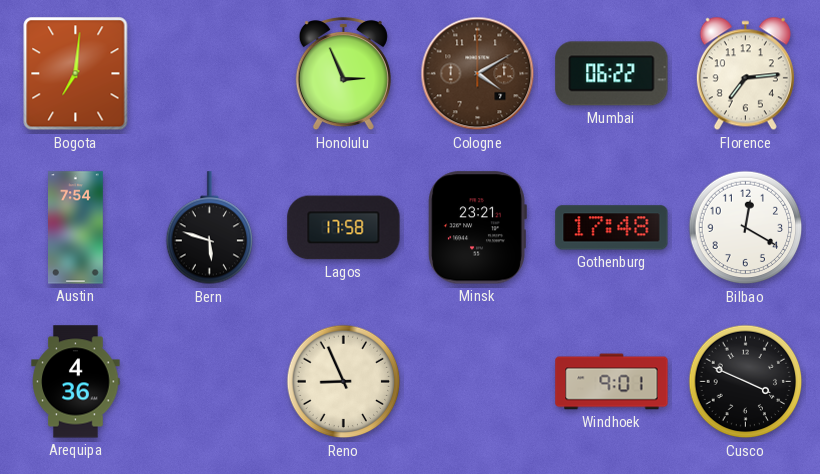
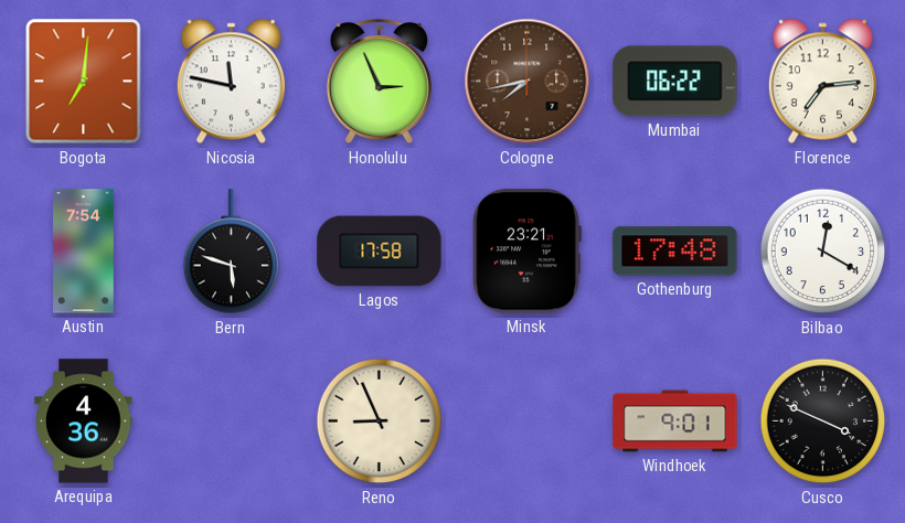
Nicosia: none -> 11:47
Cologne: 4:10 -> 7:43
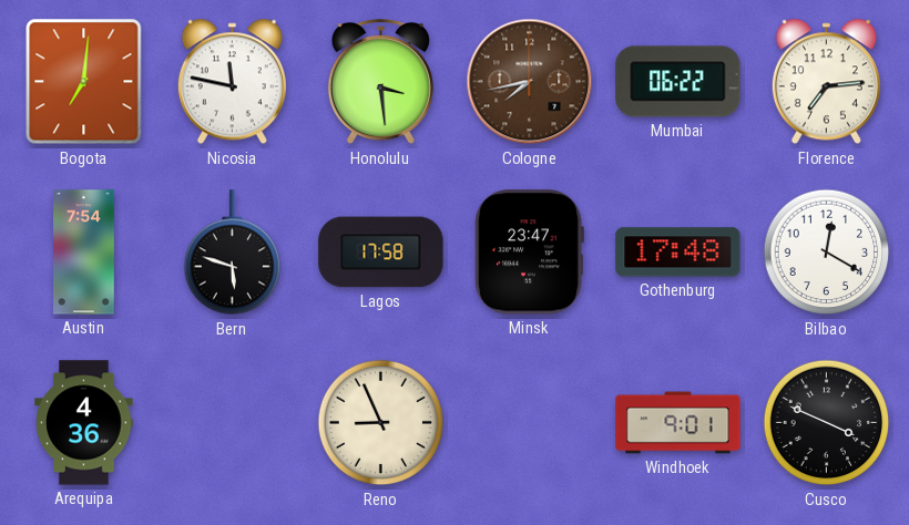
Honolulu: 2:56 -> 3:29
Minsk: 23:21 -> 23:47
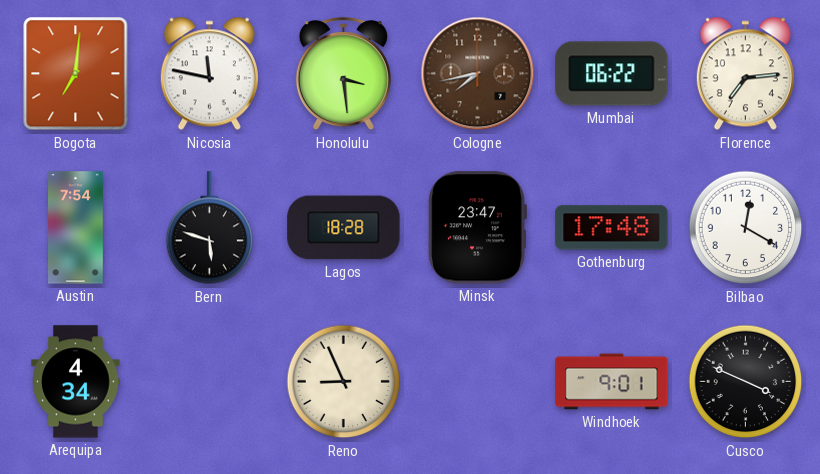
Lagos: 17:58 -> 18:28
Arequipa: 4:36 -> 4:34
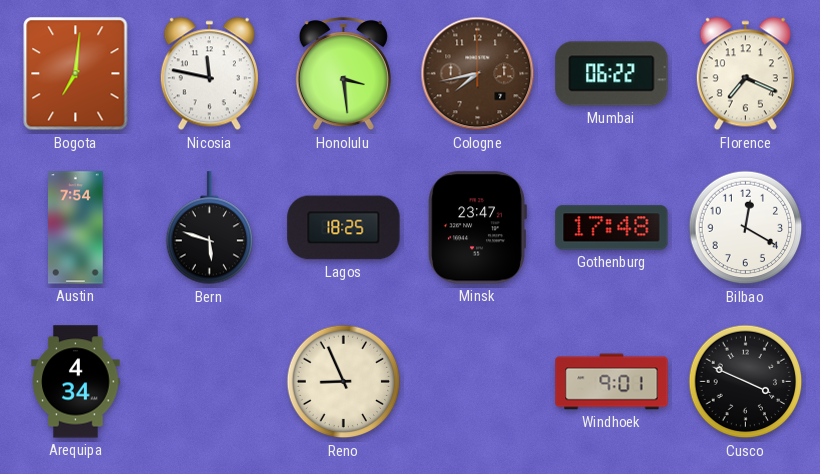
Florence: 7:14 -> 7:19
Lagos: 18:28 -> 18:25
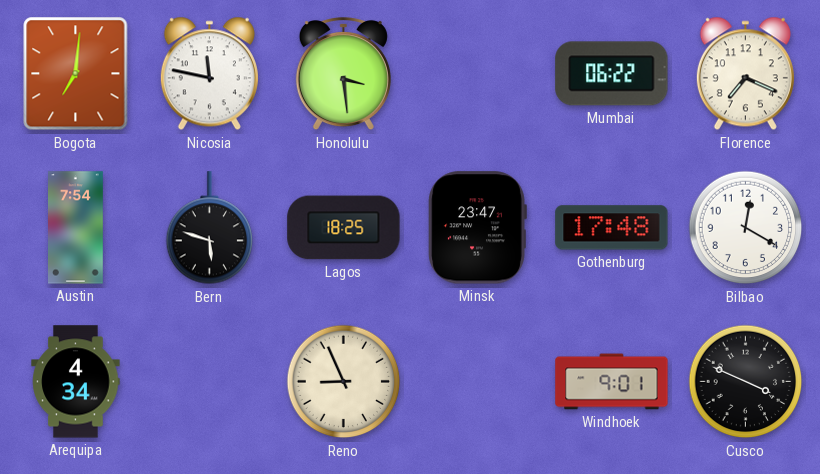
Cologne: 7:43 -> none
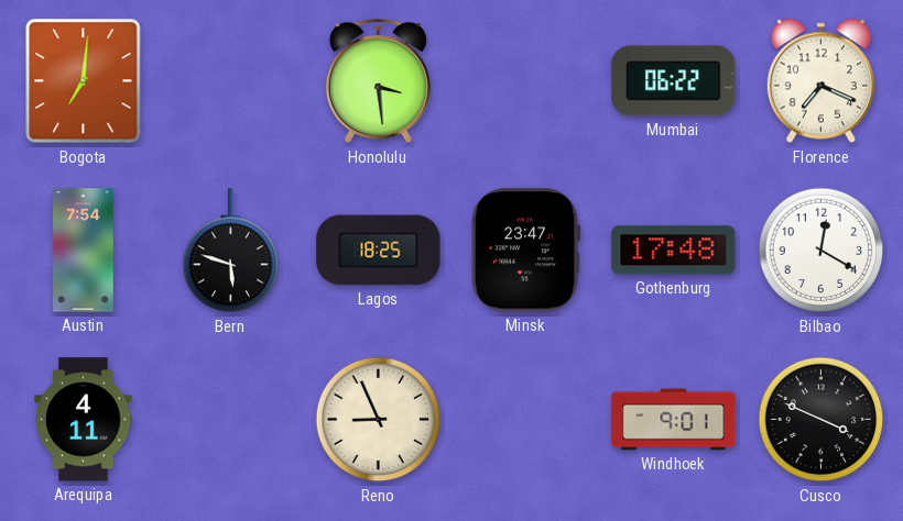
Nicosia: 11:47 -> none
Arequipa: 4:34 -> 4:11
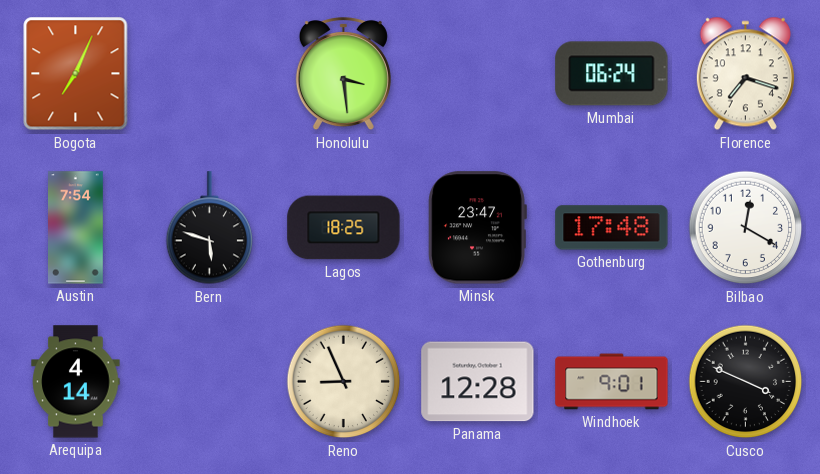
Bogota: 7:01 -> 7:04
Mumbai: 06:22 -> 06:24
Florence: 7:19 -> 7:18
Arequipa: 4:11 -> 4:14
Panama: none -> 12:28
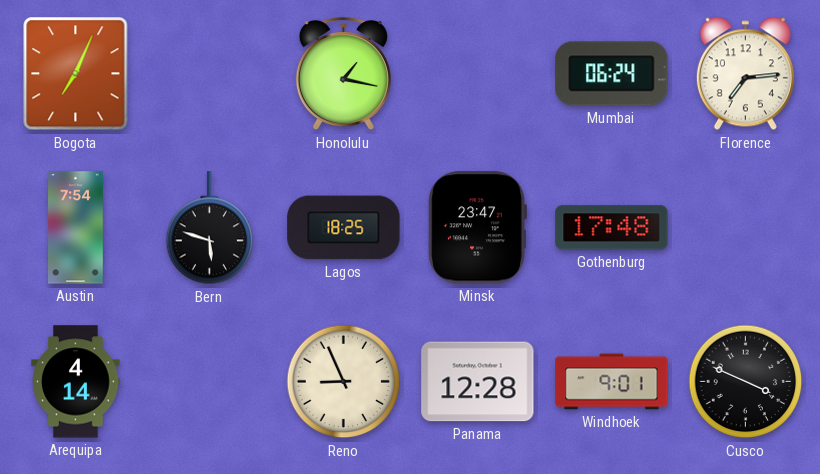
Honolulu: 3:29 -> 1:17
Florence: 7:18 -> 7:14
Bilbao: 12:20 -> none
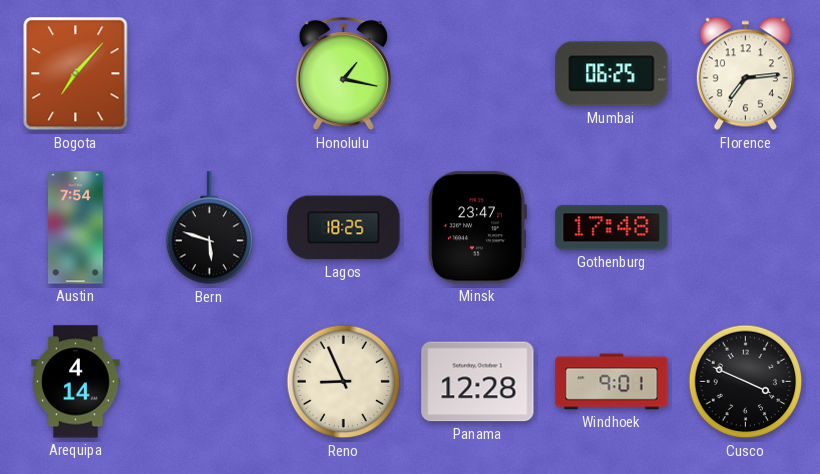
Bogota: 7:04 -> 7:07
Mumbai: 06:24 -> 06:25
